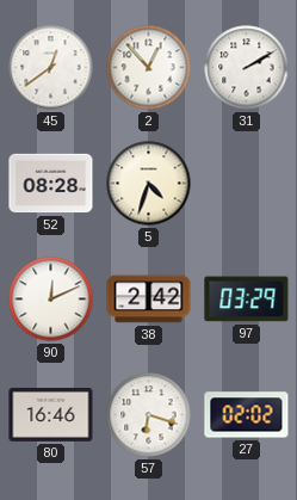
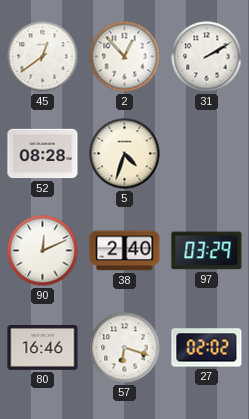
38: 2:42 -> 2:40
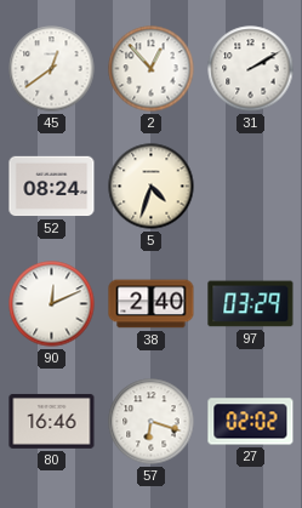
52: 08:28 -> 08:24
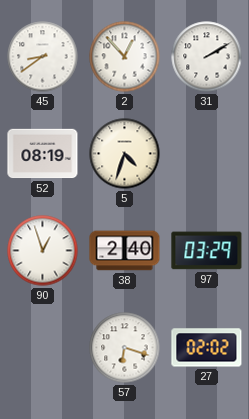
45: 12:39 -> 8:39
52: 08:24 -> 08:19
90: 12:11 -> 12:57
80: 16:46 -> none
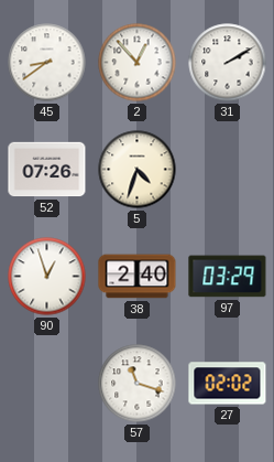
52: 08:19 -> 07:26
57: 6:18 -> 11:18
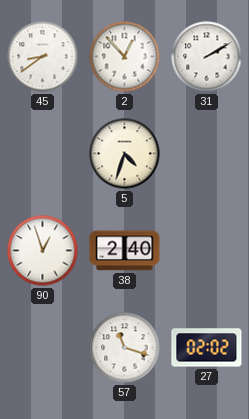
52: 07:26 -> none
97: 03:29 -> none
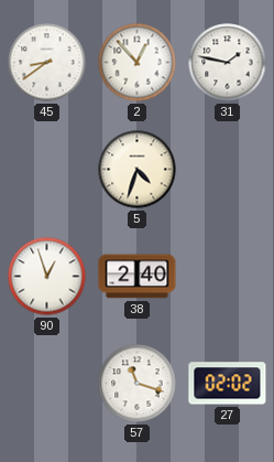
31: 2:10 -> 1:47
